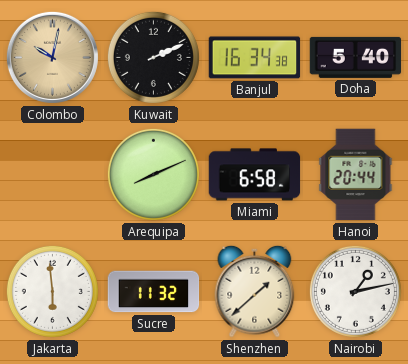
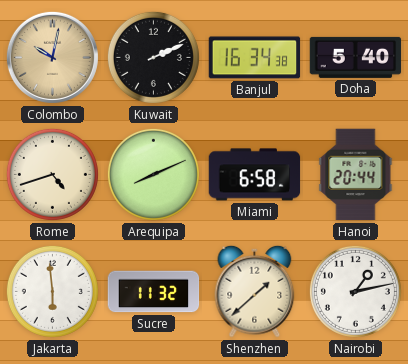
Rome: none -> 4:42
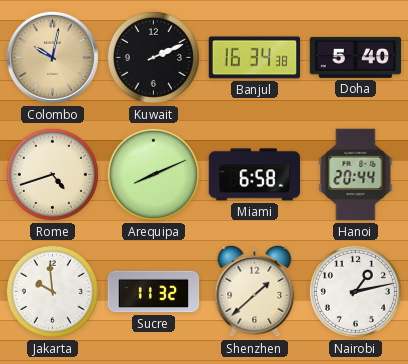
Jakarta: 5:59 -> 9:59
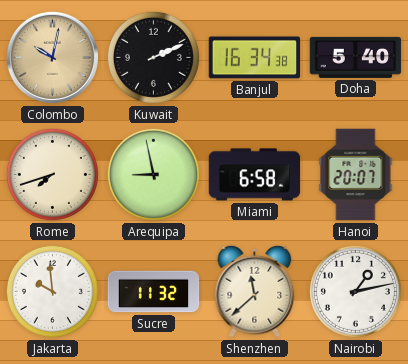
Rome: 4:42 -> 7:42
Arequipa: 8:11 -> 8:58
Hanoi: 20:44 -> 20:07
Shenzhen: 1:38 -> 11:38
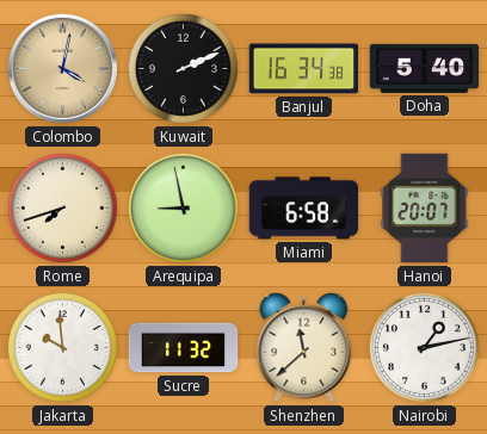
Colombo: 10:02 -> 4:02
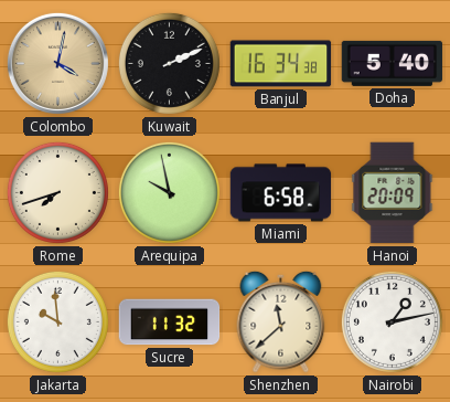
Arequipa: 8:58 -> 9:58
Hanoi: 20:07 -> 20:09
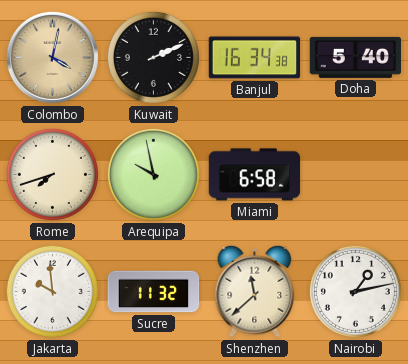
Hanoi: 20:09 -> none
